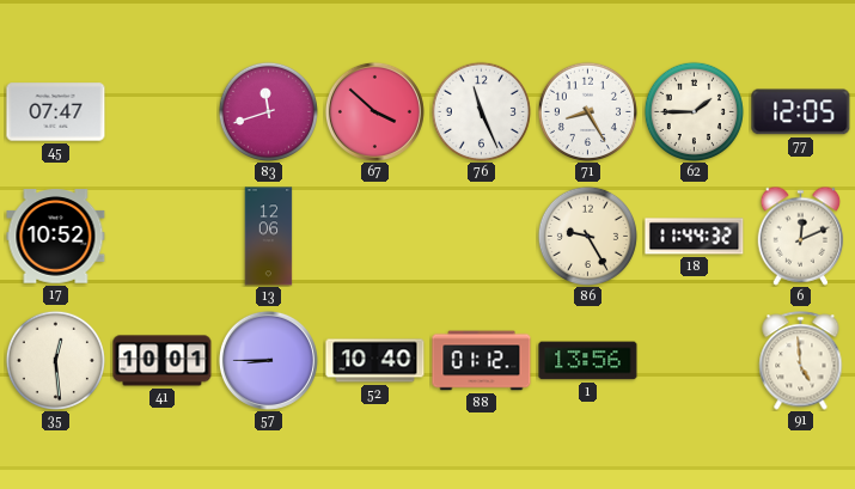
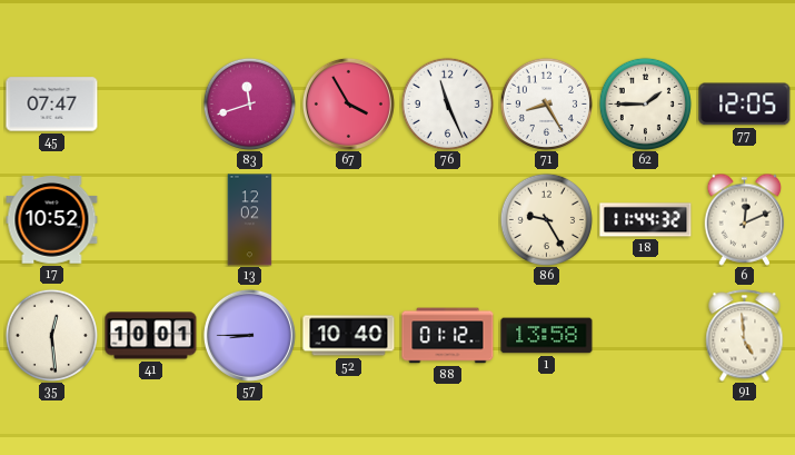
67: 3:52 -> 3:55
13: 12:06 -> 12:02
1: 13:56 -> 13:58
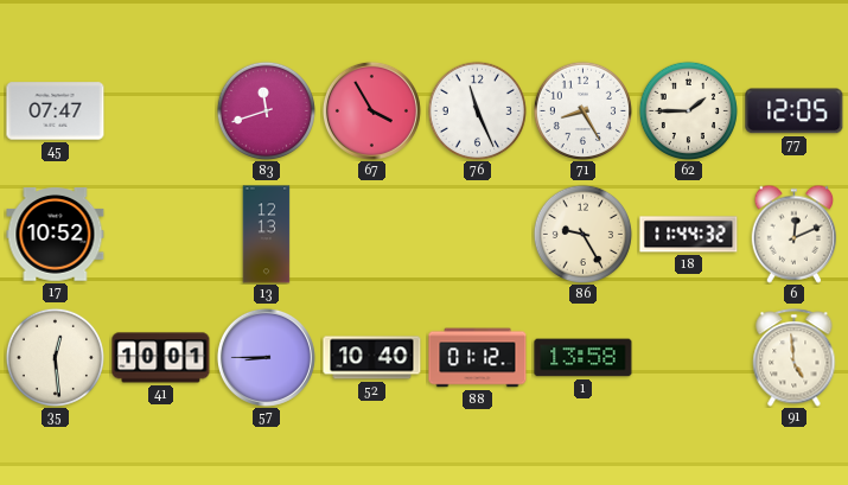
13: 12:02 -> 12:13
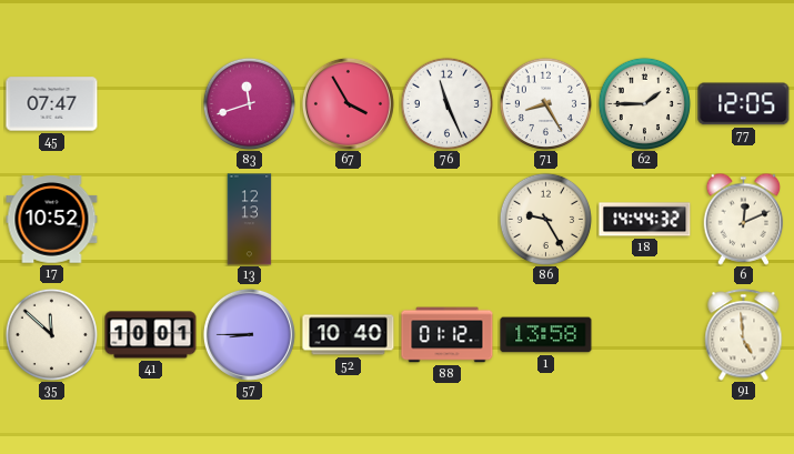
18: 11:44 -> 14:44
35: 12:29 -> 11:52
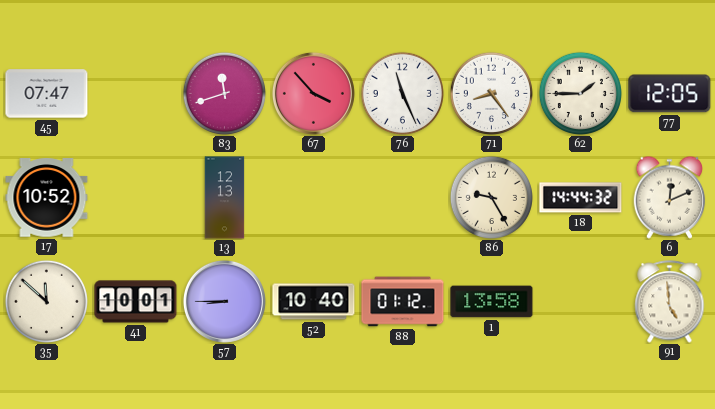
67: 3:55 -> 3:53
71: 8:25 -> 8:24
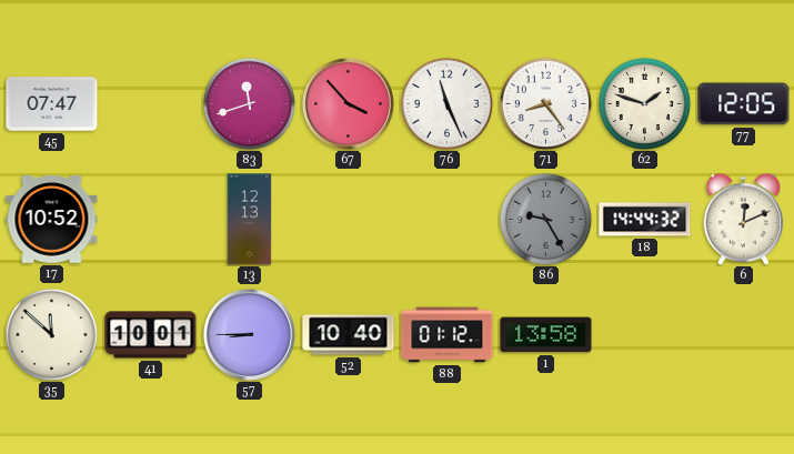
62: 1:45 -> 1:48
86 dial: cream -> grey
91: 4:59 -> none
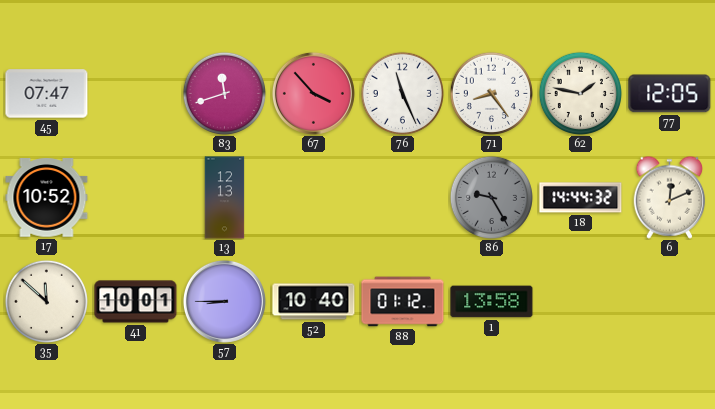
62: 1:48 -> 1:47
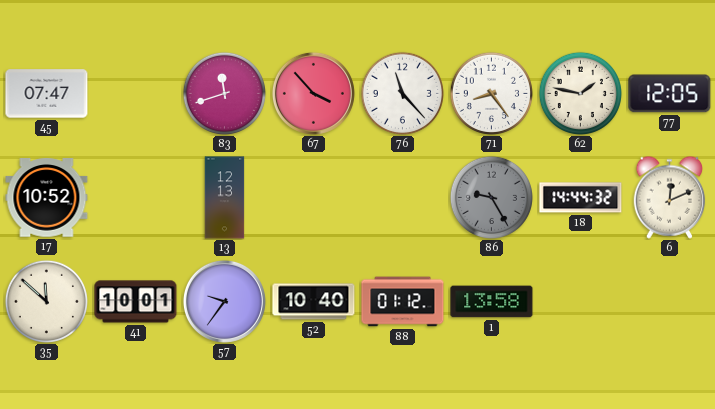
76: 11:26 -> 11:23
57: 8:45 -> 9:36
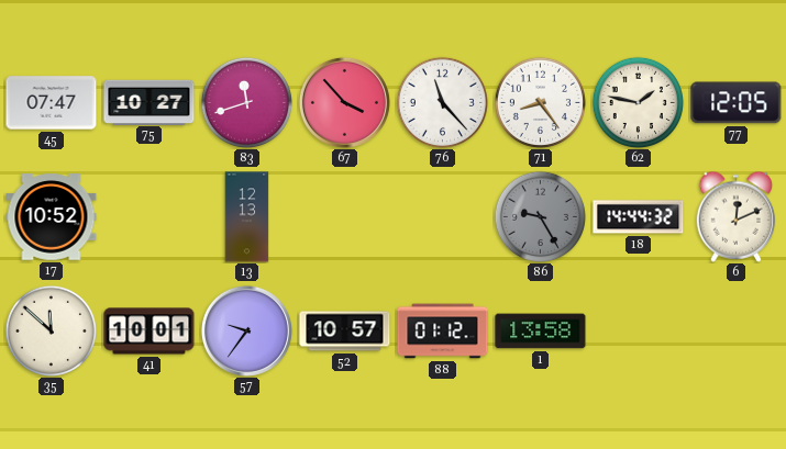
75: none -> 10:27
52: 10:40 -> 10:57
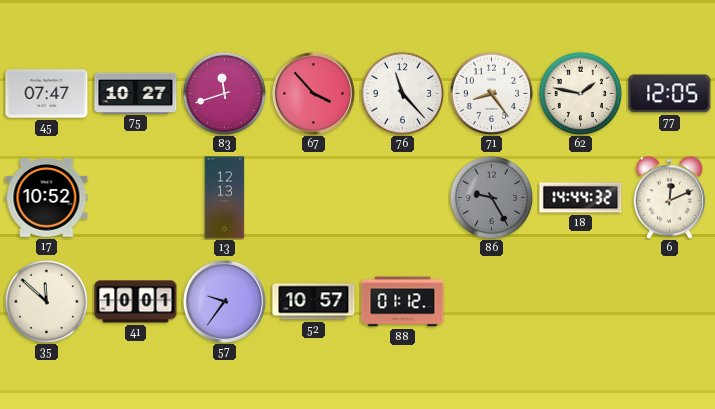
1: 13:58 -> none
